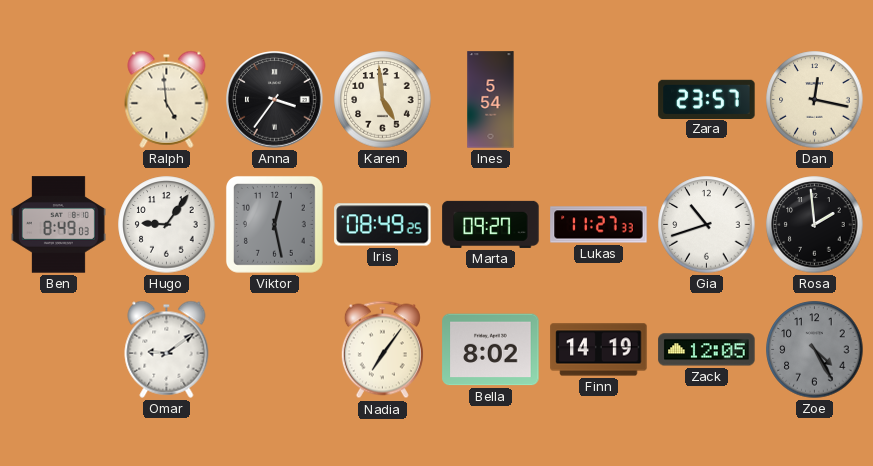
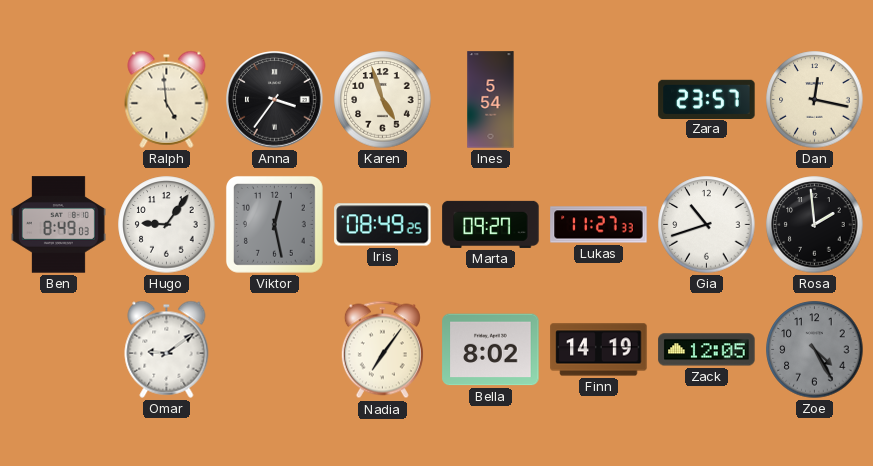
Karen: 4:59 -> 4:57
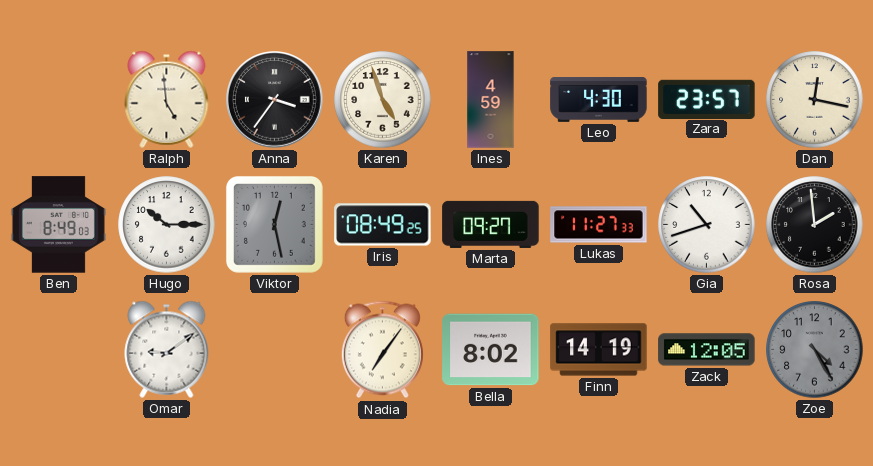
Ines: 5:54 -> 4:59
Leo: none -> 4:30
Hugo: 9:06 -> 10:15
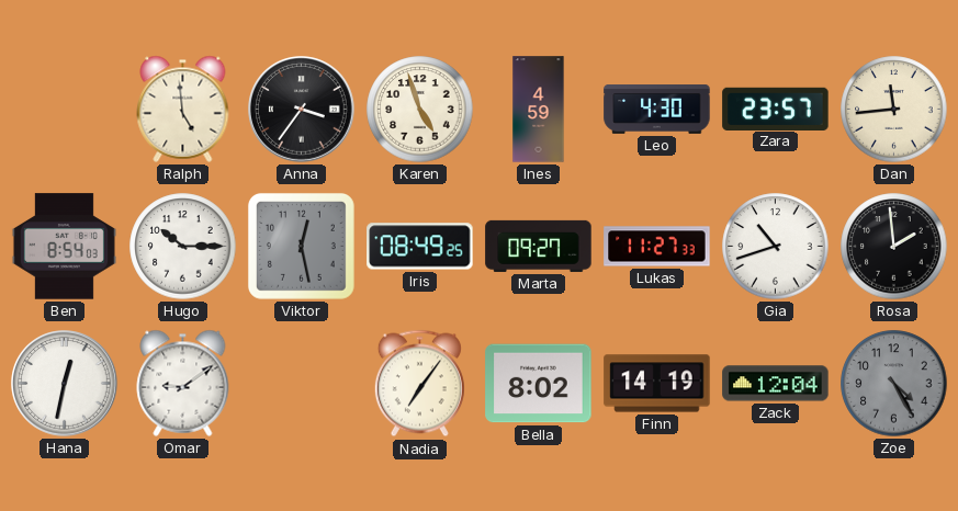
Dan: 12:17 -> 11:44
Ben: 8:49 -> 8:54
Hana: none -> 12:32
Zack: 12:05 -> 12:04
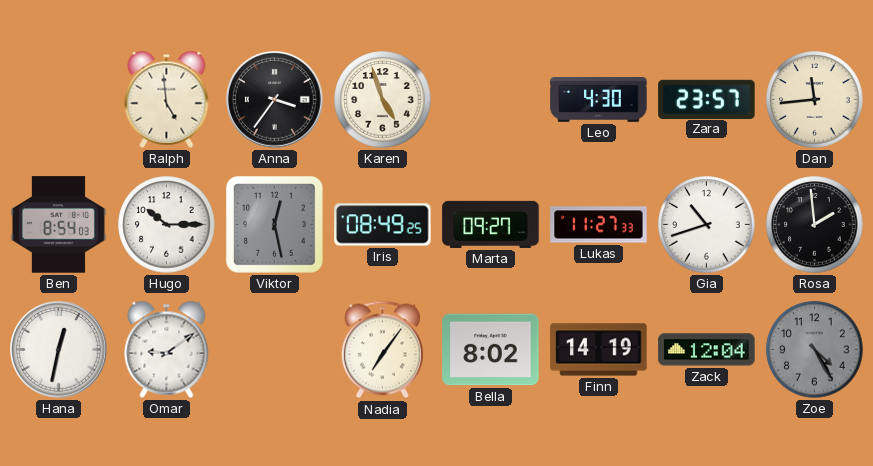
Ines: 4:59 -> none
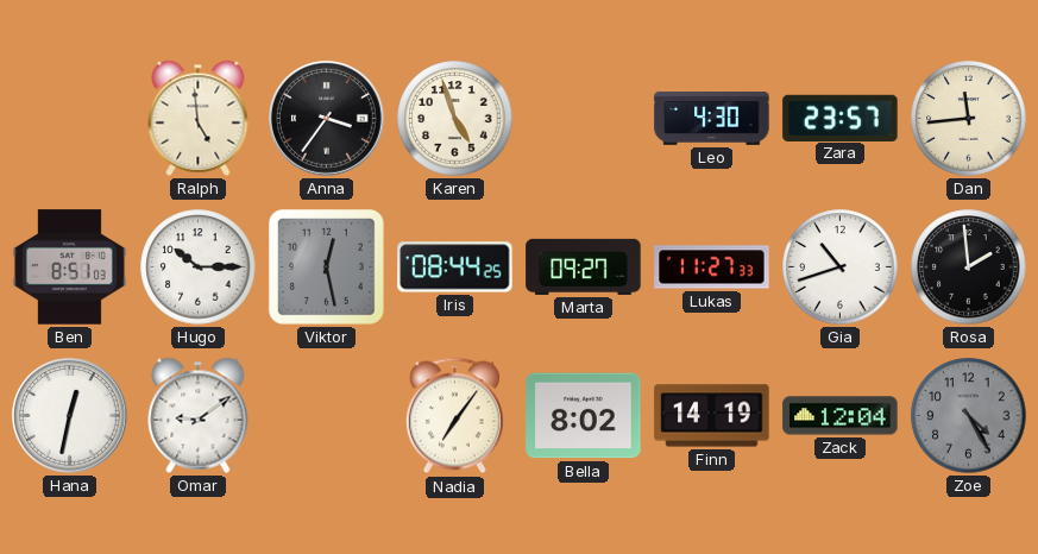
Ben: 8:54 -> 8:51
Iris: 08:49 -> 08:44
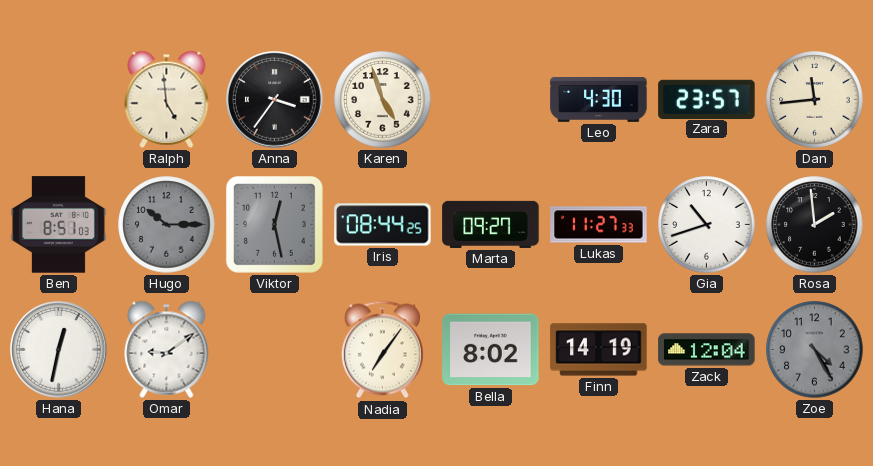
Hugo dial: white -> grey
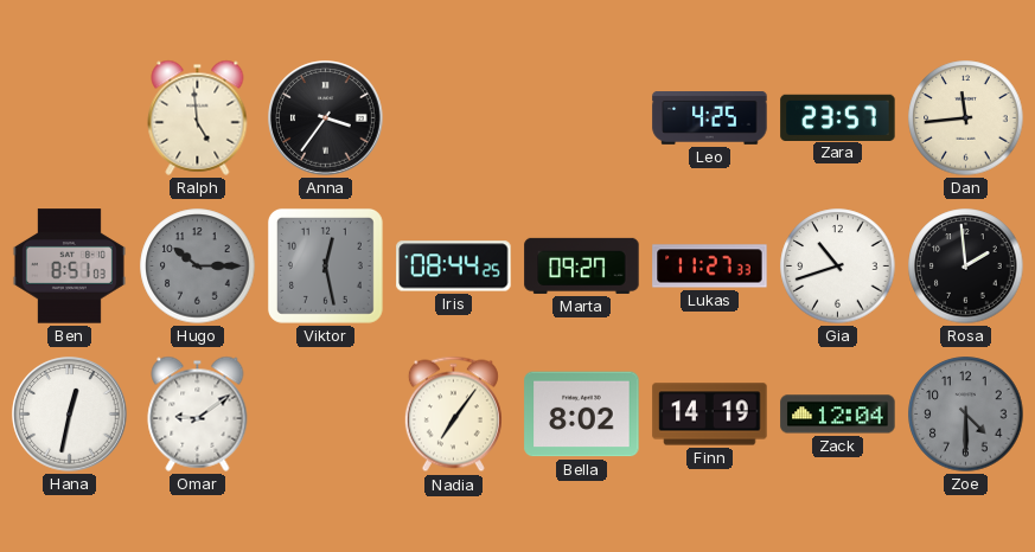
Karen: 4:57 -> none
Leo: 4:30 -> 4:25
Zoe: 4:25 -> 4:30
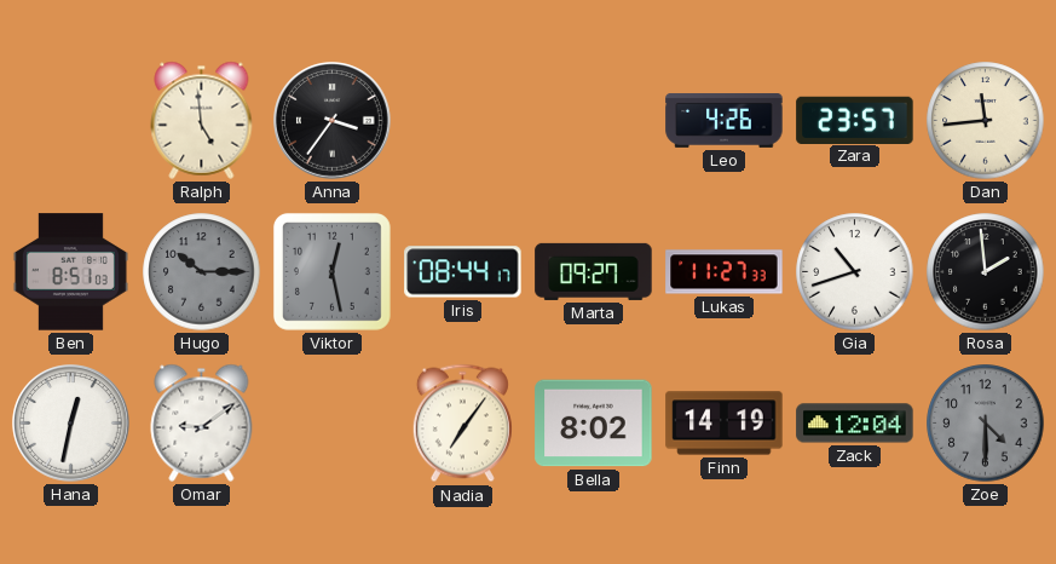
Leo: 4:25 -> 4:26
Iris: 08:44:25 -> 08:44:17
